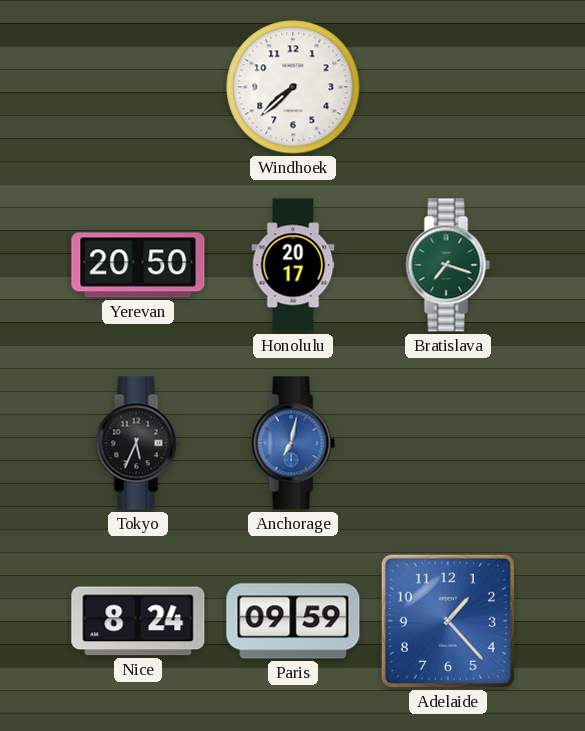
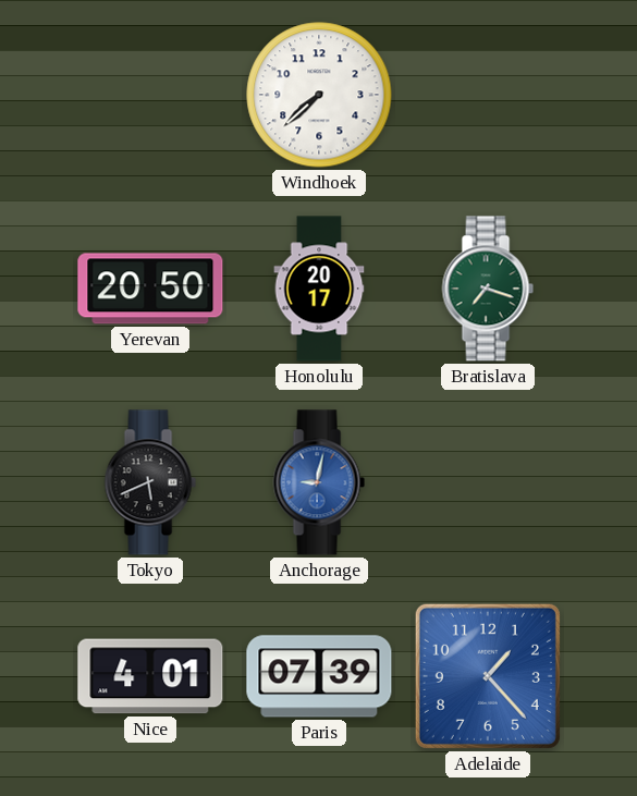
Tokyo: 5:34 -> 5:41
Anchorage: 7:02 -> 9:02
Nice: 8:24 -> 4:01
Paris: 09:59 -> 07:39
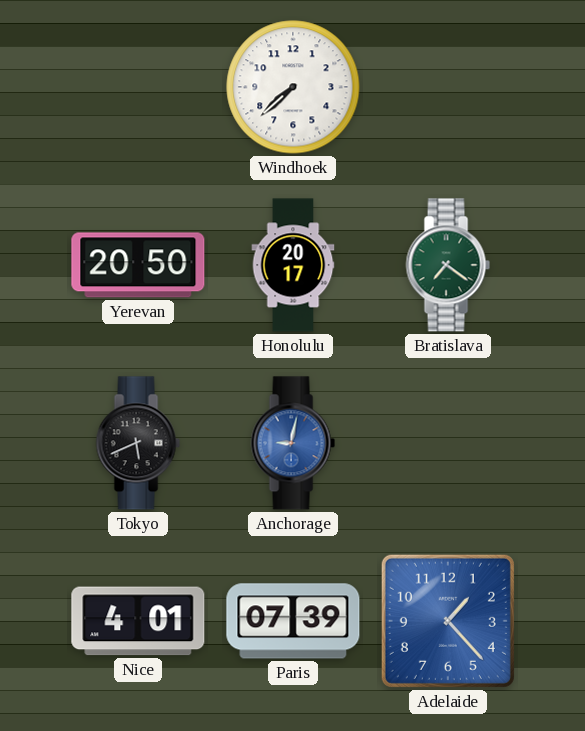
Bratislava: 7:18 -> 7:21
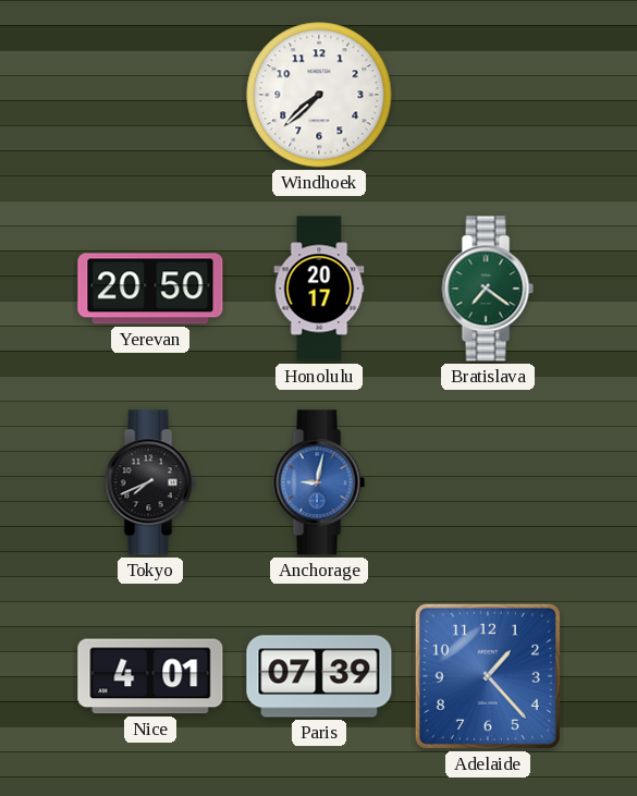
Tokyo: 5:41 -> 7:41
